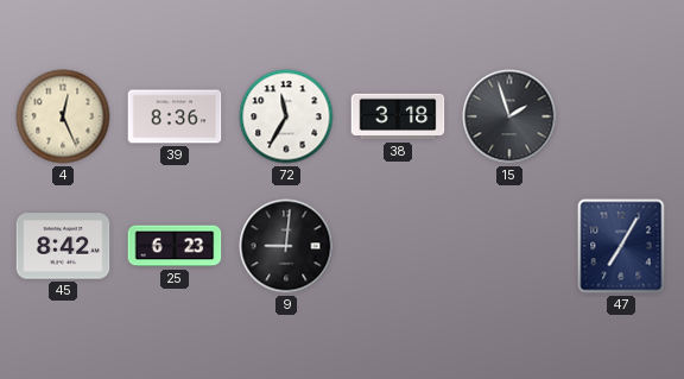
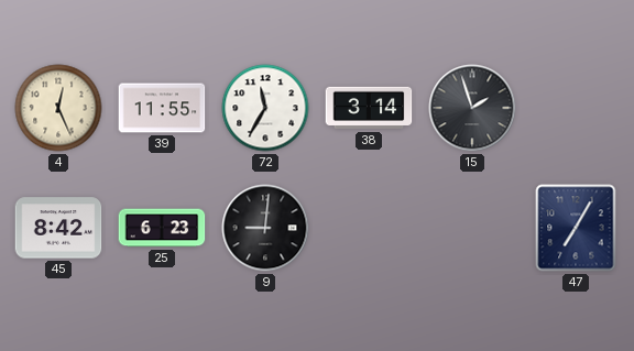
39: 8:36 -> 11:55
38: 3:18 -> 3:14
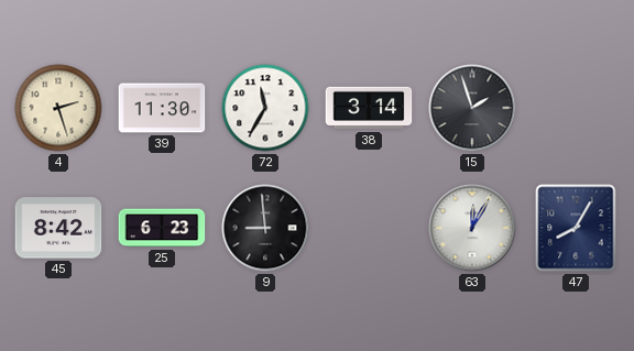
4: 12:26 -> 2:27
39: 11:55 -> 11:30
9: 9:01 -> 8:59
63: none -> 12:05
47: 7:05 -> 8:05
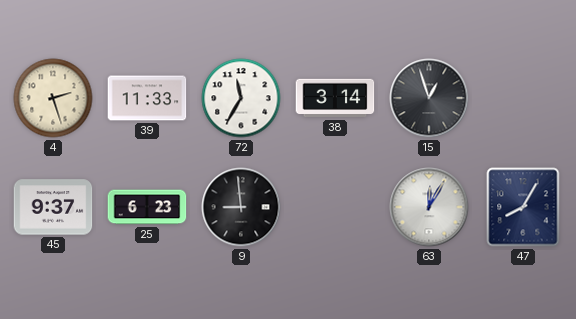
39: 11:30 -> 11:33
15: 1:57 -> 12:57
45: 8:42 -> 9:37
